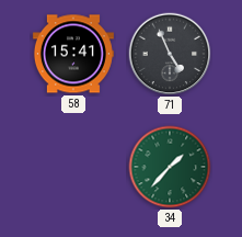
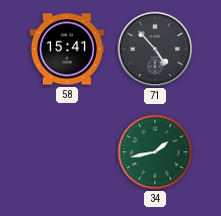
71: 4:56 -> 4:53
34: 1:37 -> 1:43
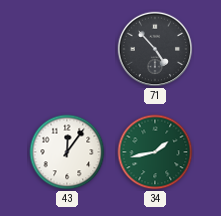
58: 15:41 -> none
43: none -> 12:06
